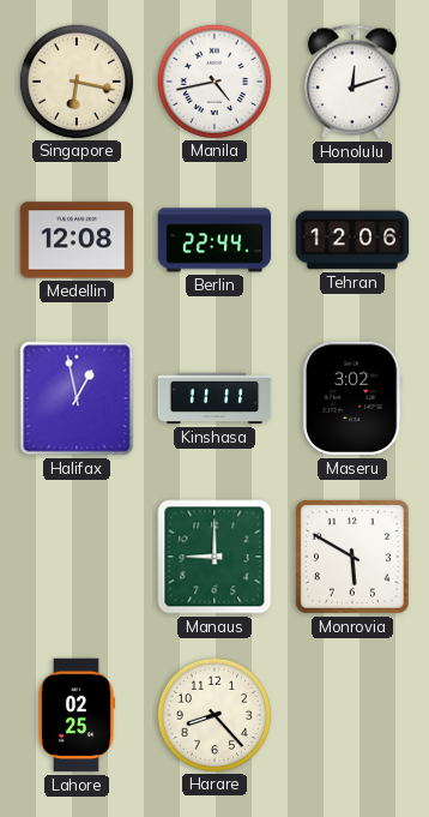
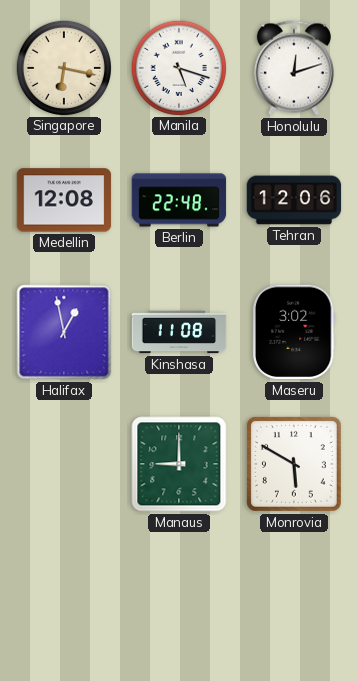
Manila: 4:43 -> 5:18
Berlin: 22:44 -> 22:48
Kinshasa: 11:11 -> 11:08
Lahore: 02:25 -> none
Harare: 8:23 -> none
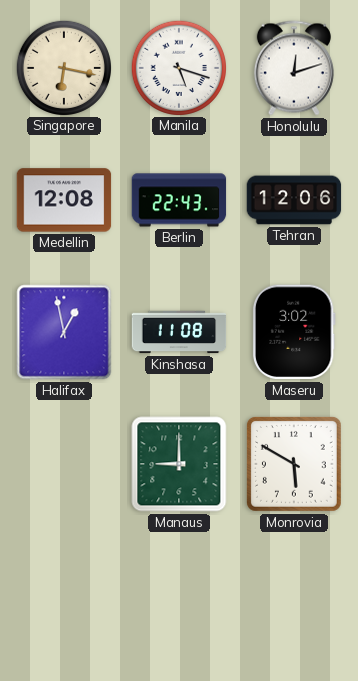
Berlin: 22:48 -> 22:43
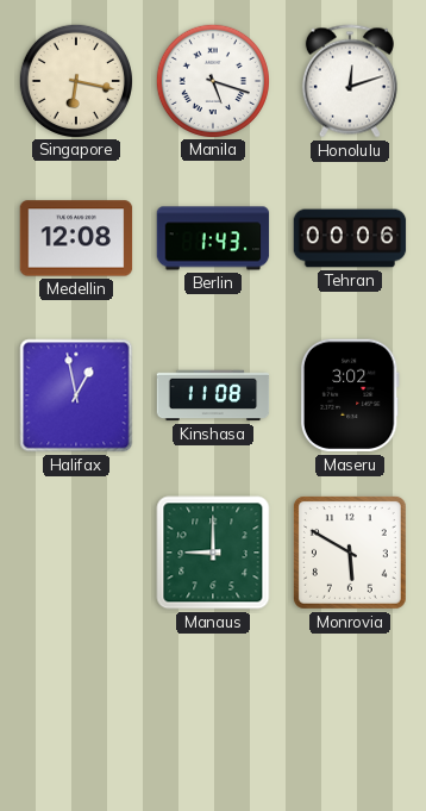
Berlin: 22:43 -> 1:43
Tehran: 12:06 -> 00:06
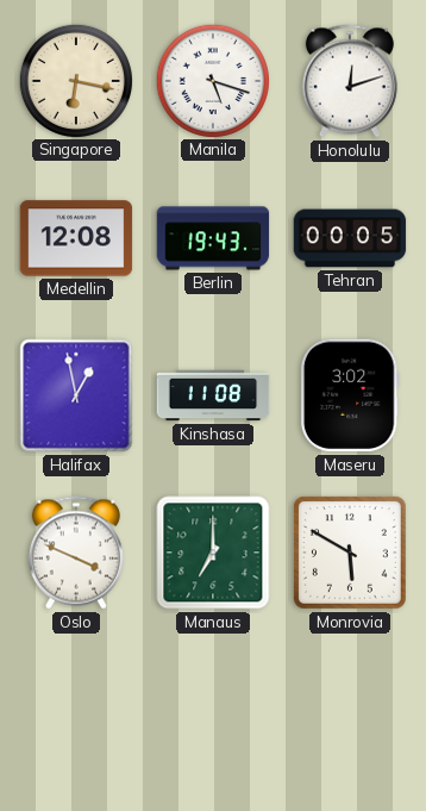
Berlin: 1:43 -> 19:43
Tehran: 00:06 -> 00:05
Oslo: none -> 3:49
Manaus: 9:00 -> 7:00
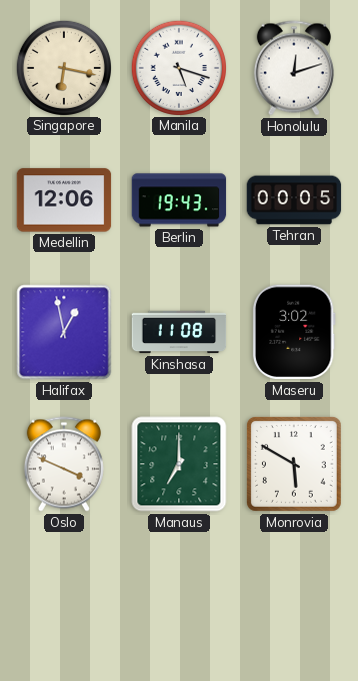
Medellin: 12:08 -> 12:06
